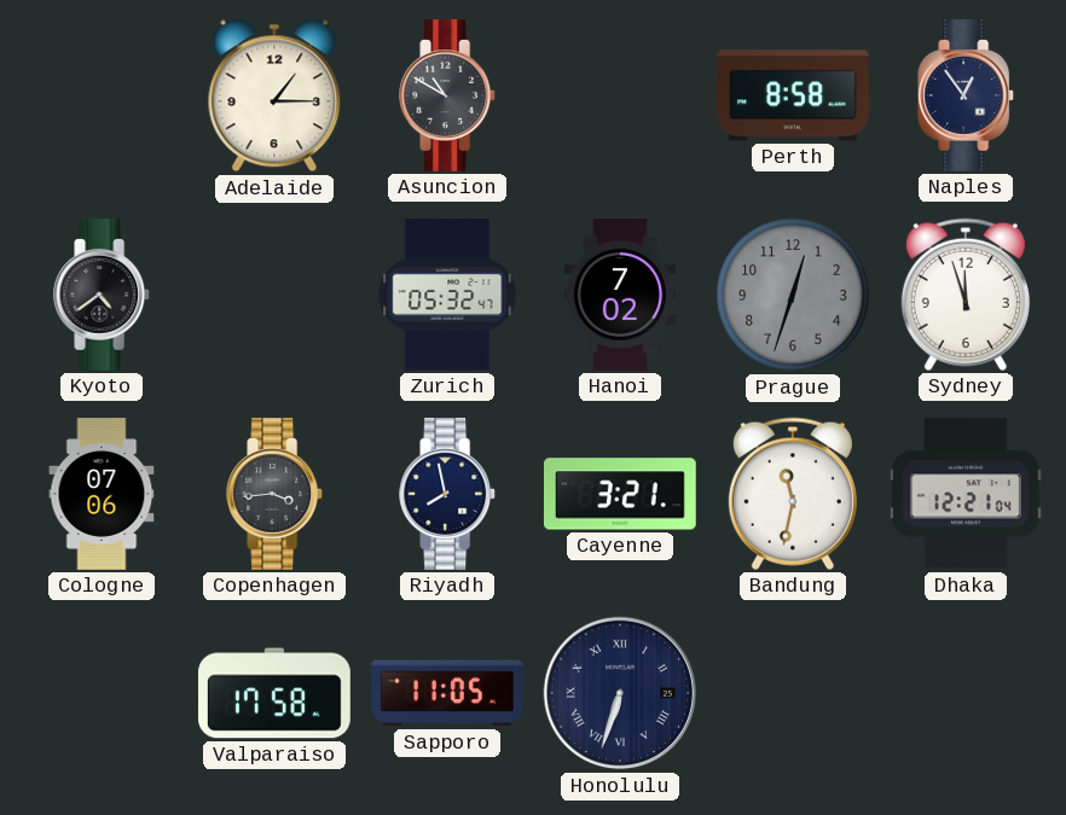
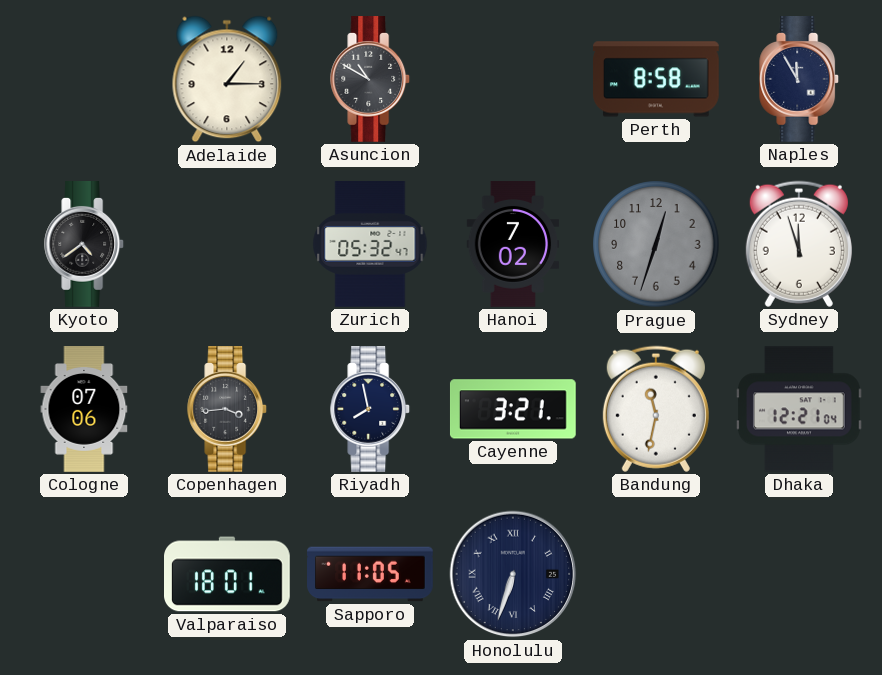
Naples: 12:54 -> 11:55
Valparaiso: 17:58 -> 18:01
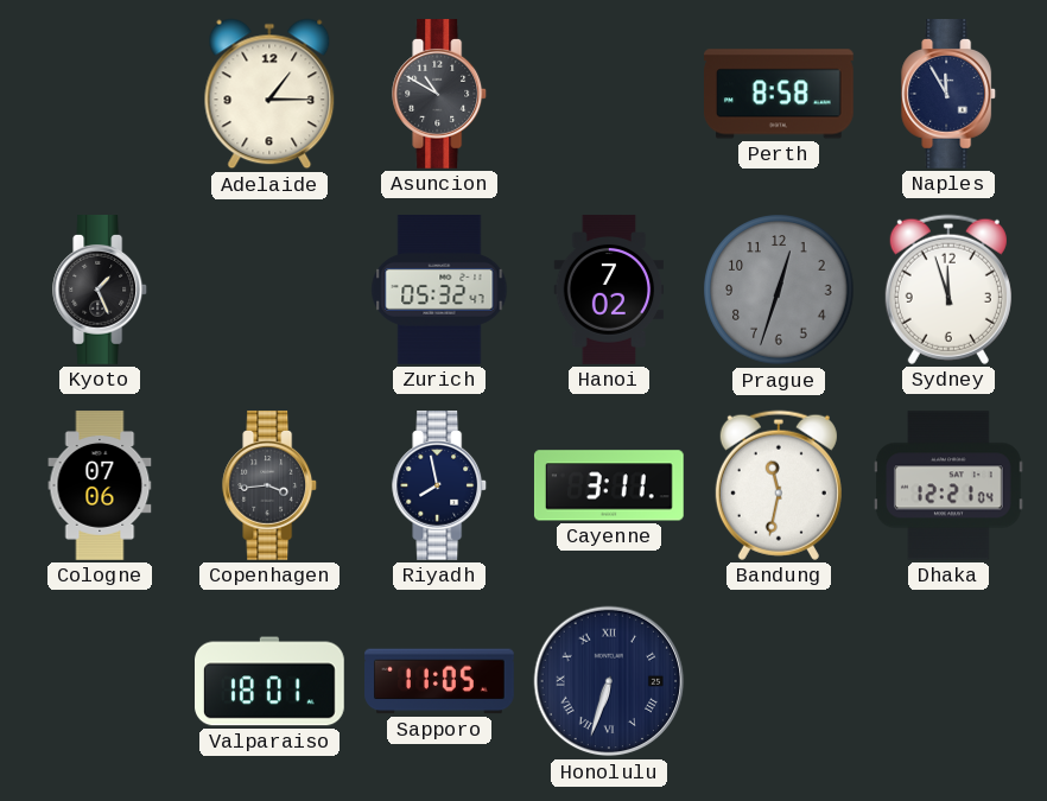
Kyoto: 4:39 -> 1:26
Cayenne: 3:21 -> 3:11
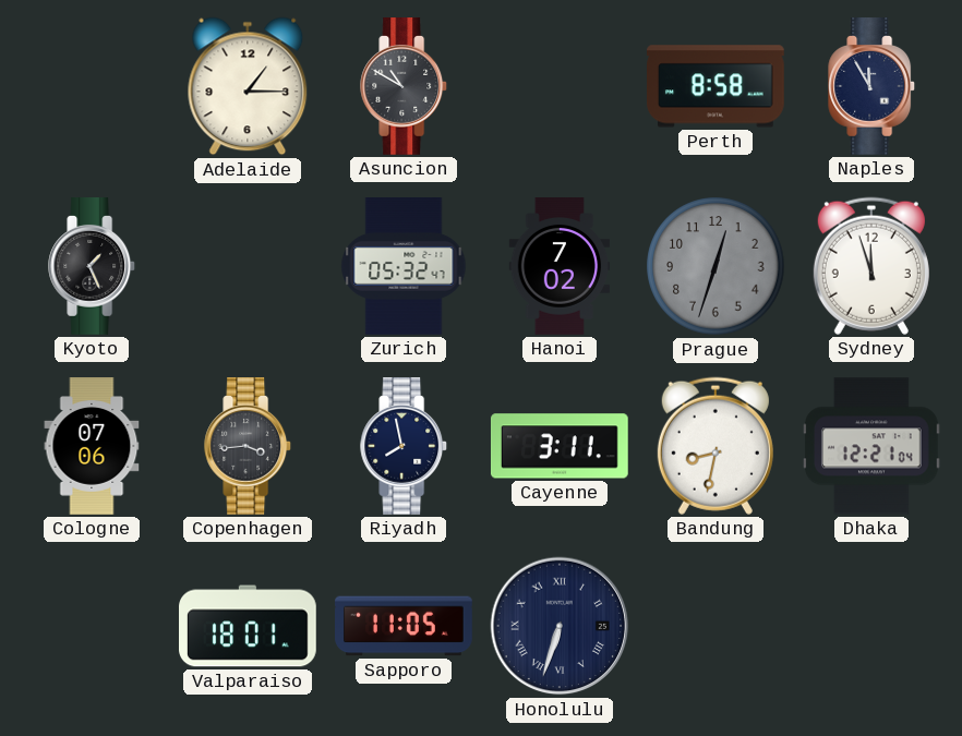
Bandung: 11:32 -> 8:32
